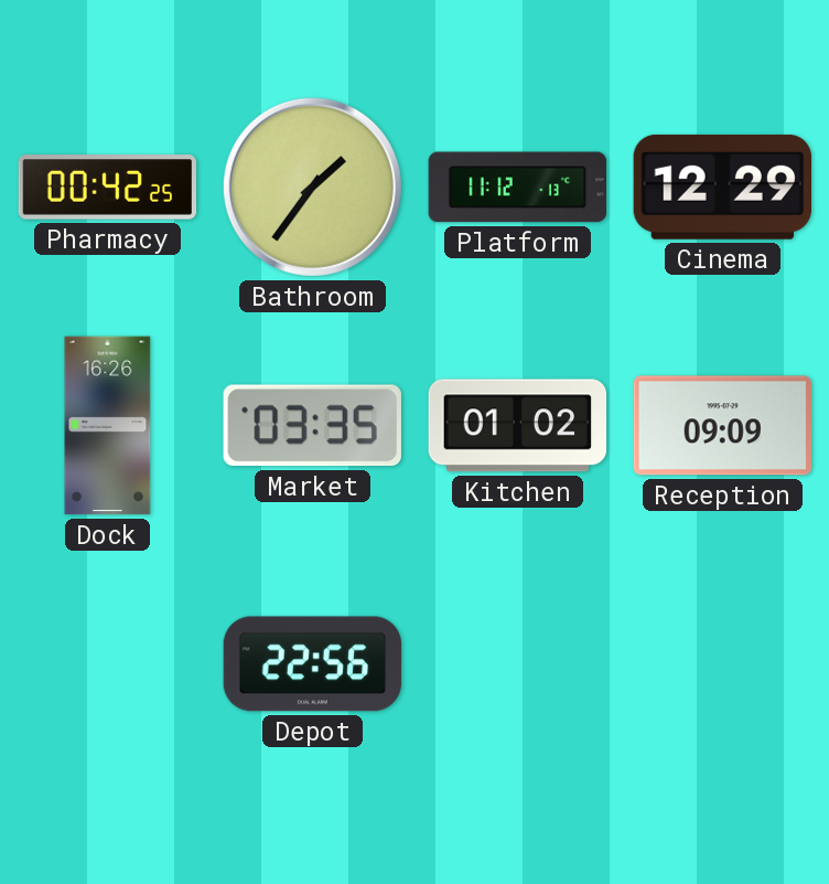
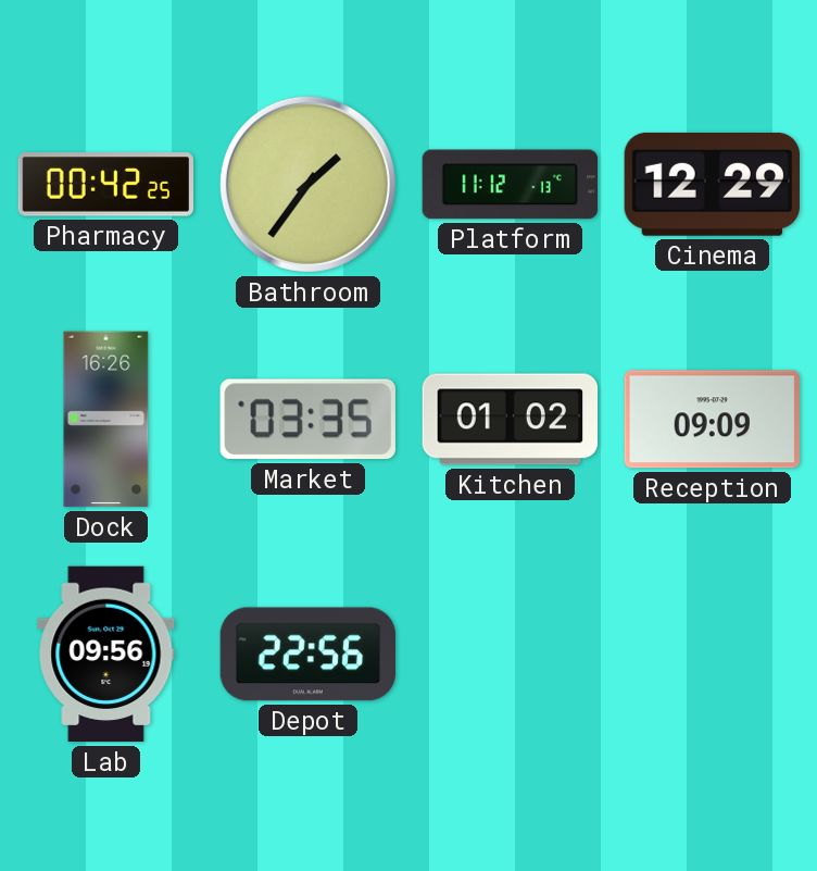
Lab: none -> 09:56
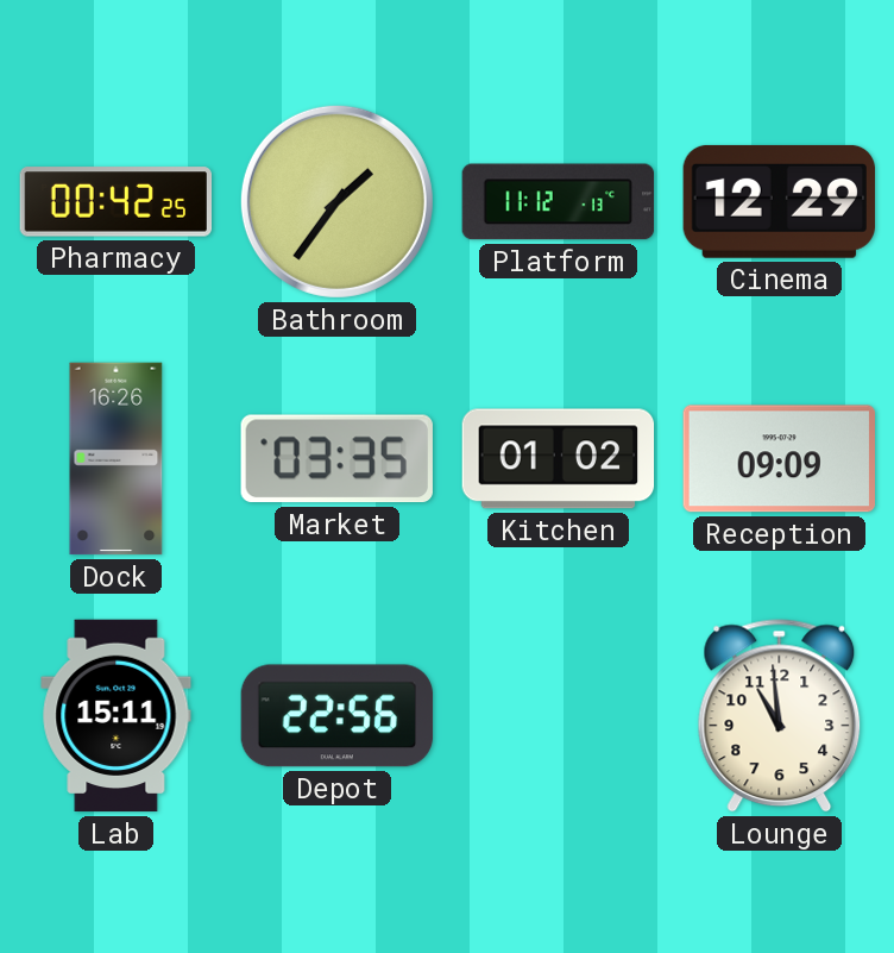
Lab: 09:56 -> 15:11
Lounge: none -> 10:59
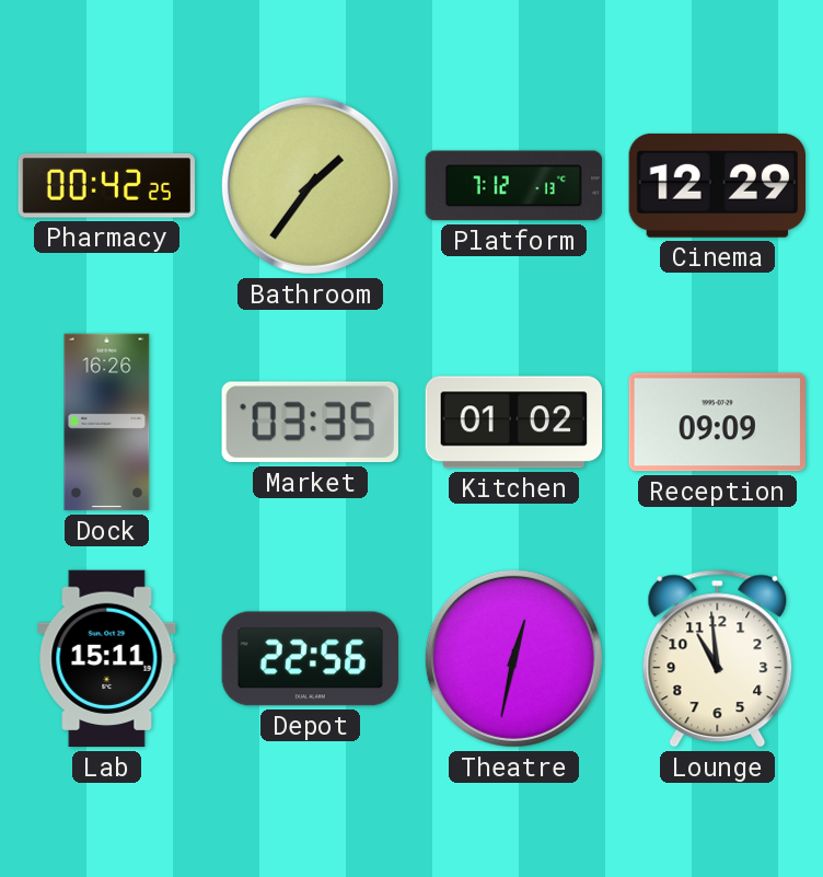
Platform: 11:12 -> 7:12
Theatre: none -> 12:32
